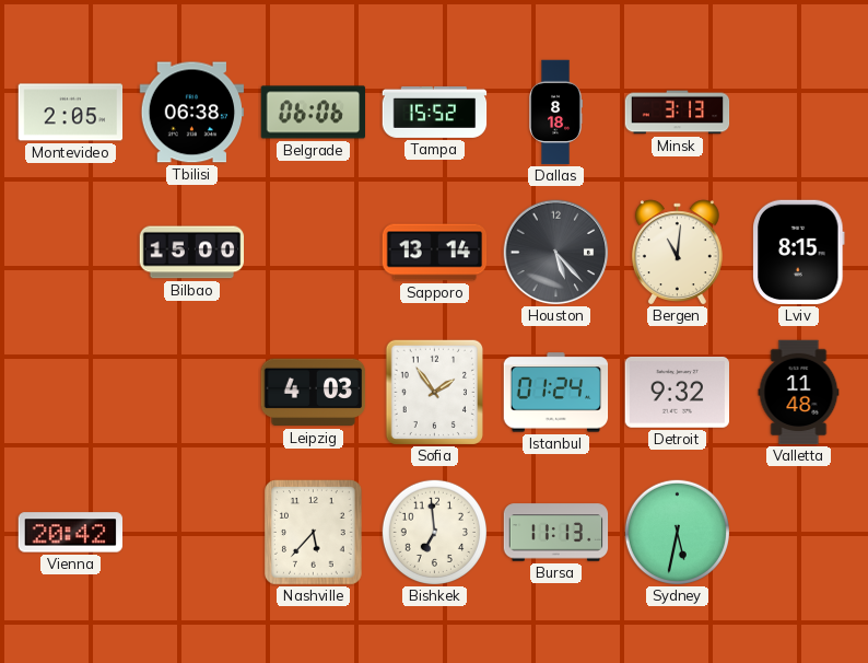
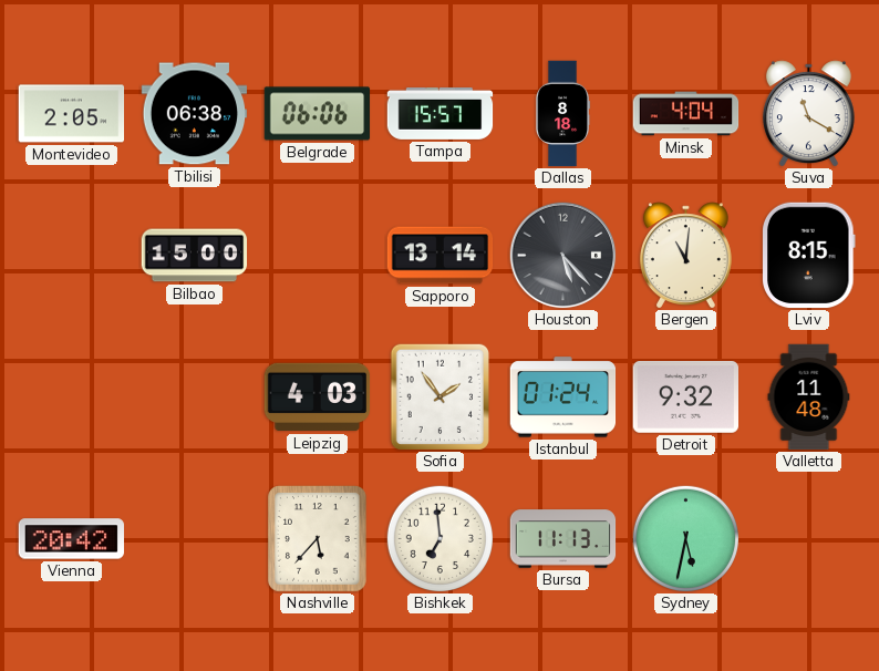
Tampa: 15:52 -> 15:57
Minsk: 3:13 -> 4:04
Suva: none -> 11:20
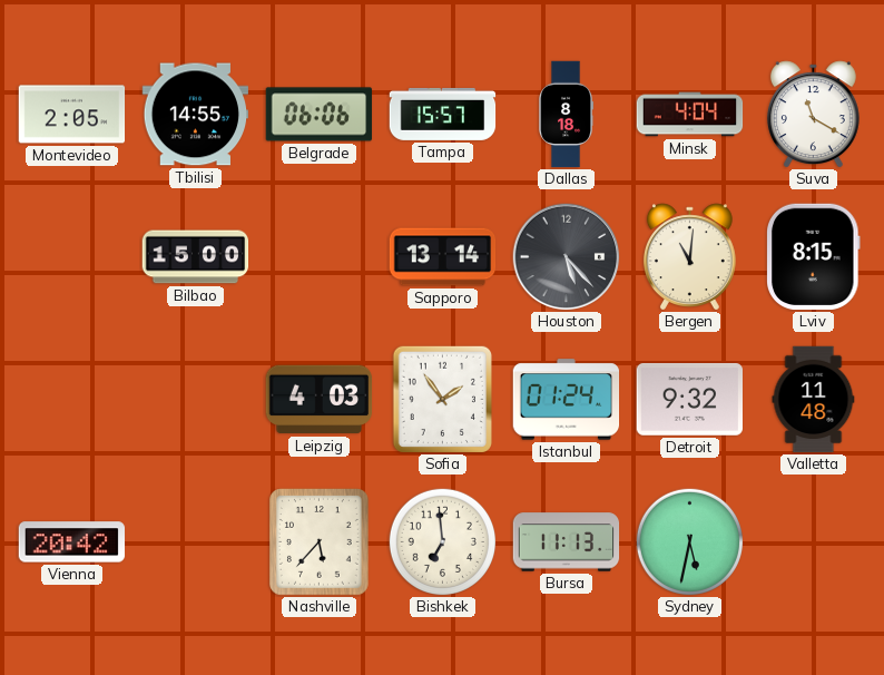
Tbilisi: 06:38 -> 14:55
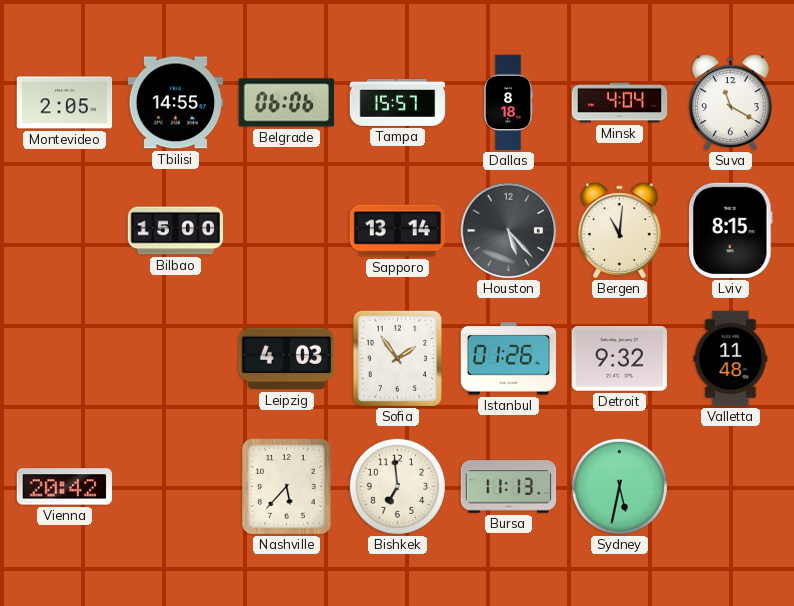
Istanbul: 01:24 -> 01:26
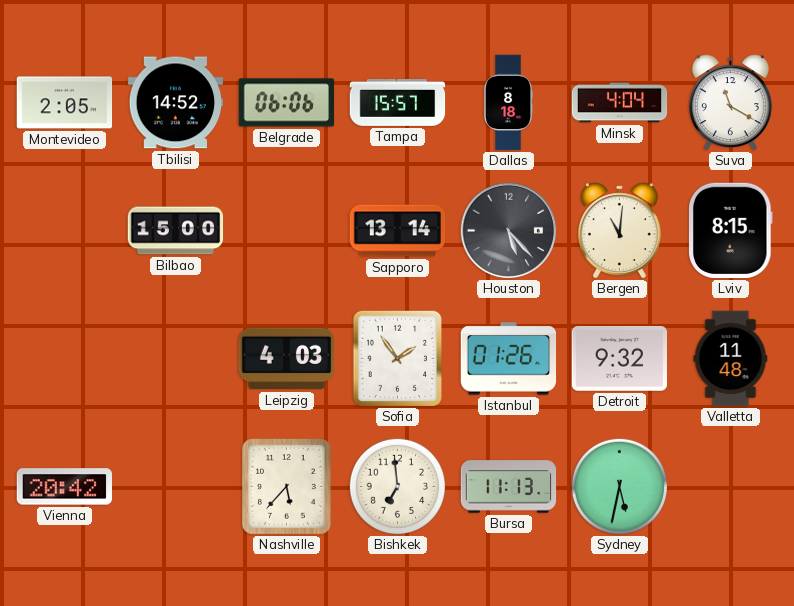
Tbilisi: 14:55 -> 14:52
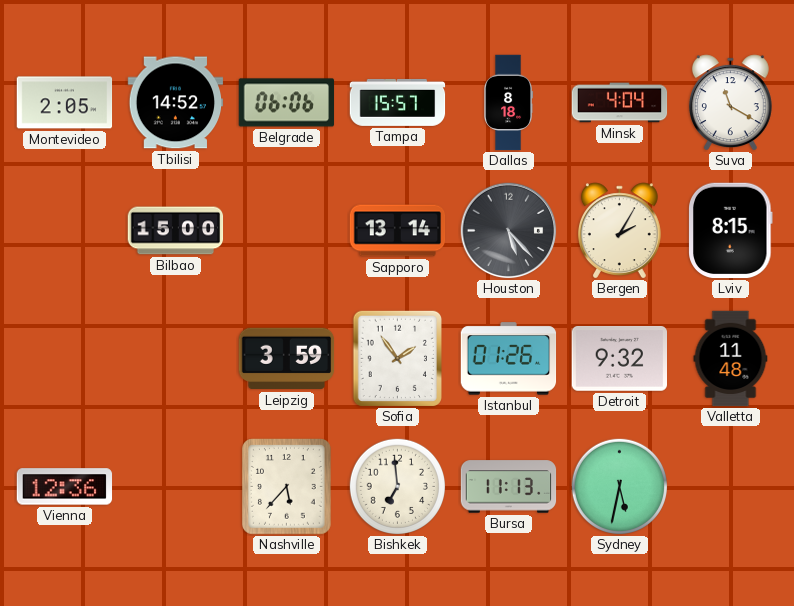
Bergen: 11:01 -> 2:05
Leipzig: 4:03 -> 3:59
Vienna: 20:42 -> 12:36
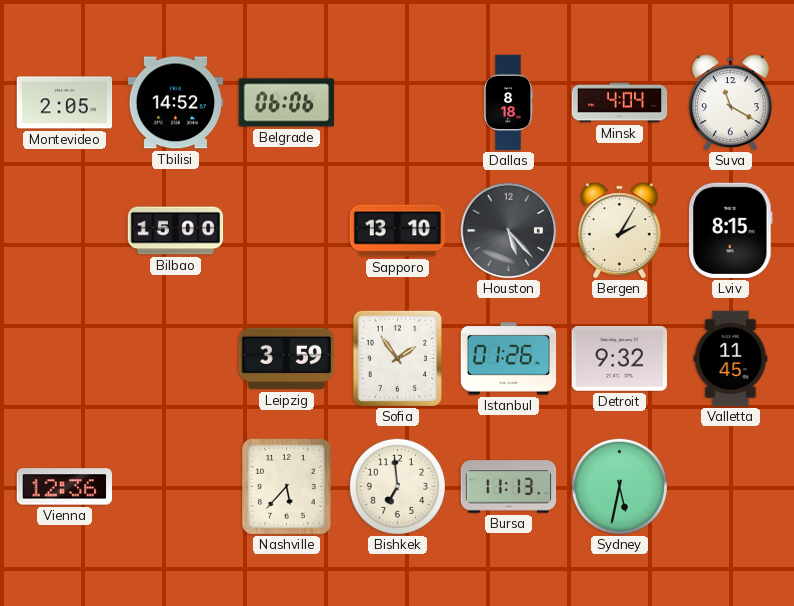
Tampa: 15:57 -> none
Sapporo: 13:14 -> 13:10
Valletta: 11:48 -> 11:45
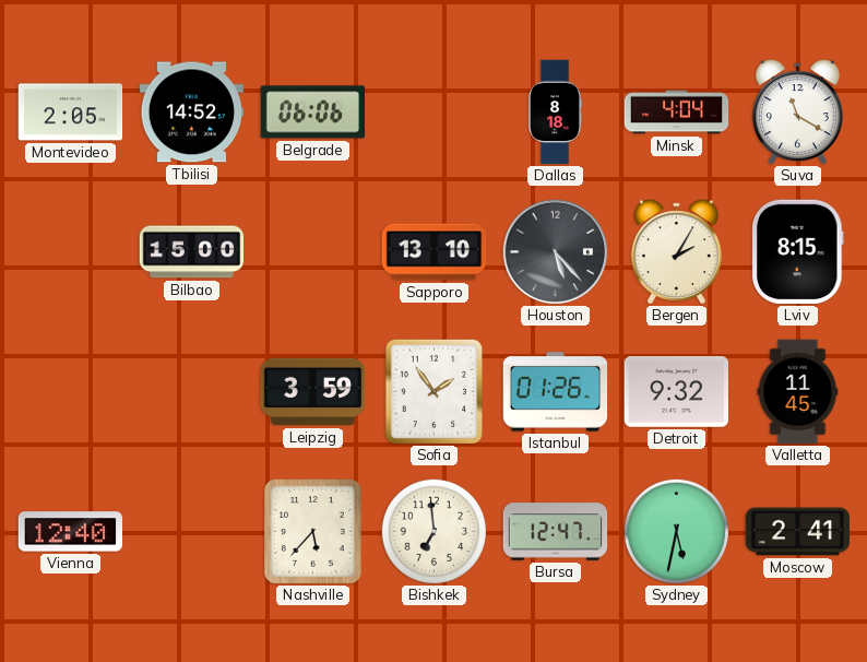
Vienna: 12:36 -> 12:40
Bursa: 11:13 -> 12:47
Moscow: none -> 2:41
